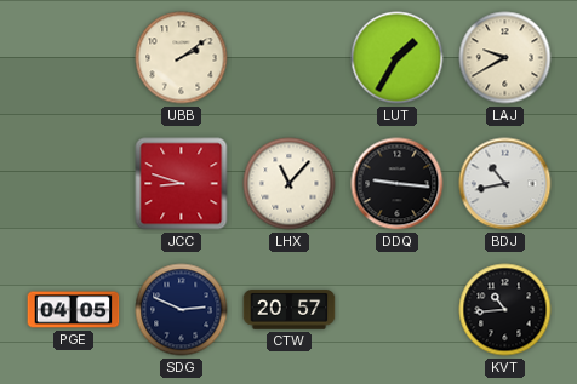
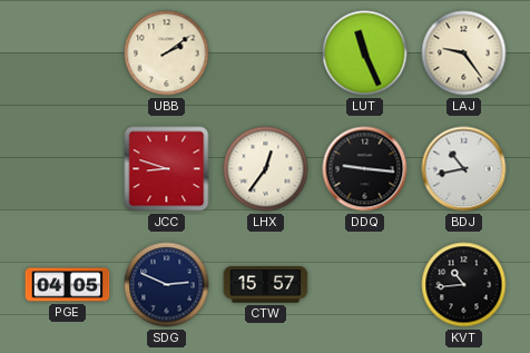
LUT: 1:35 -> 11:26
LAJ: 9:40 -> 9:24
LHX: 11:07 -> 12:36
CTW: 20:57 -> 15:57
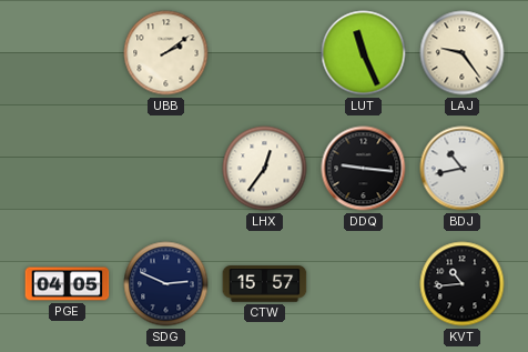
JCC: 8:48 -> none
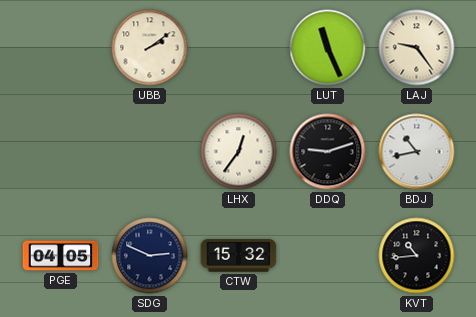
DDQ: 9:16 -> 9:12
CTW: 15:57 -> 15:32
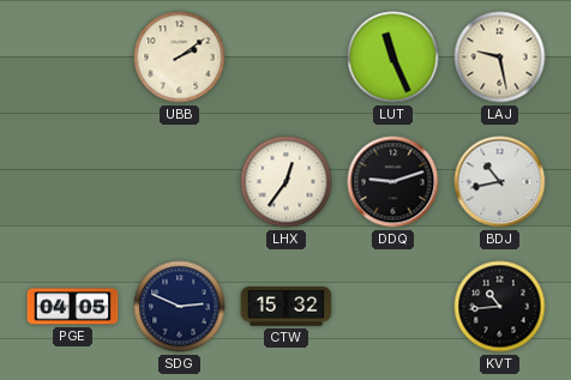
LAJ: 9:24 -> 9:28
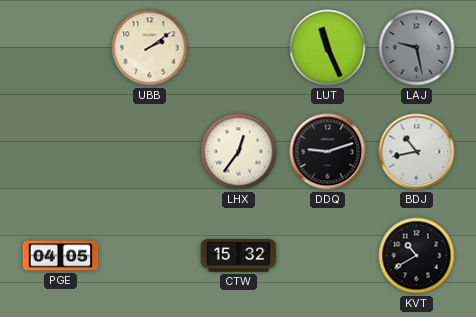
LAJ dial: cream -> grey
SDG: 2:49 -> none
KVT: 10:44 -> 10:40
